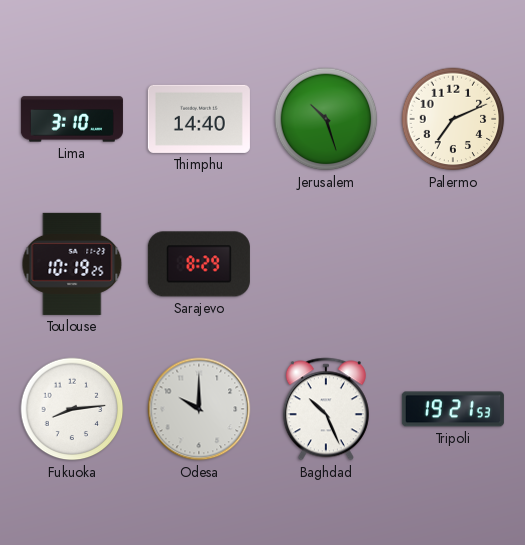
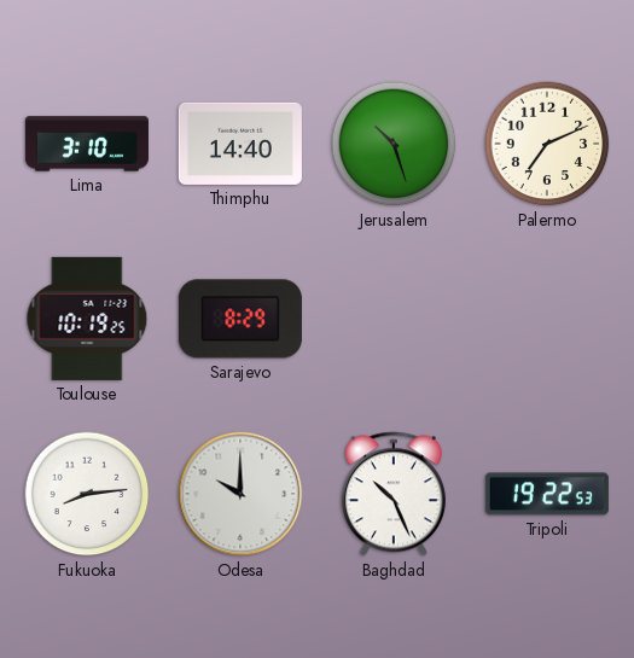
Tripoli: 19:21 -> 19:22
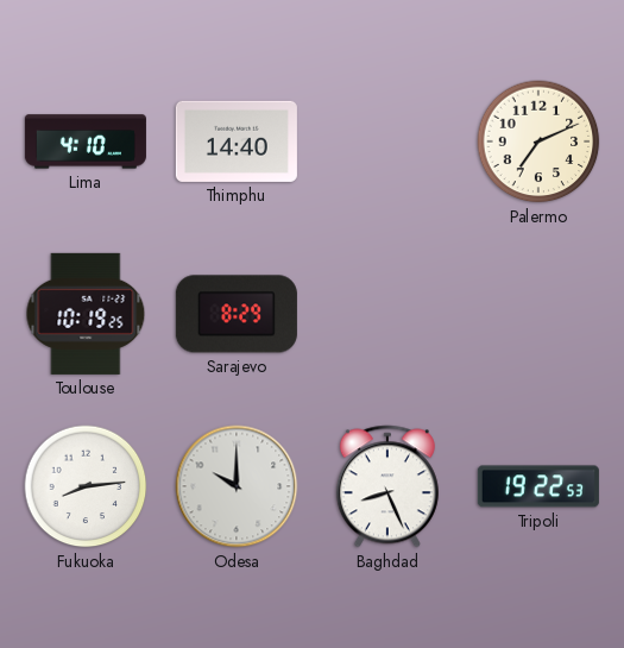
Lima: 3:10 -> 4:10
Jerusalem: 10:27 -> none
Baghdad: 10:26 -> 8:26
